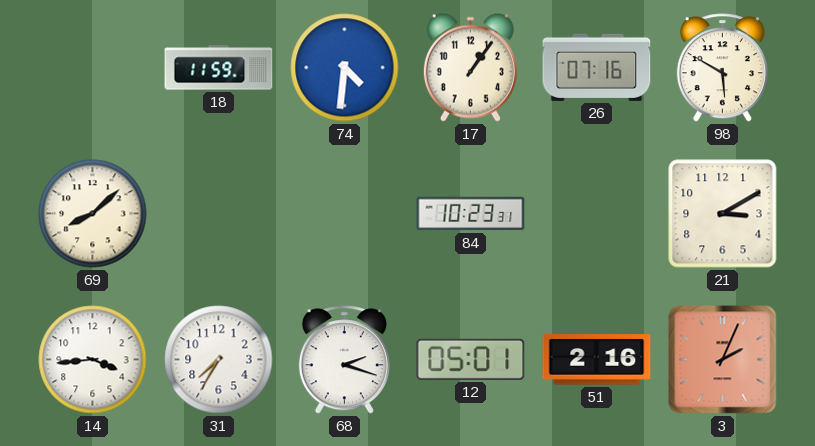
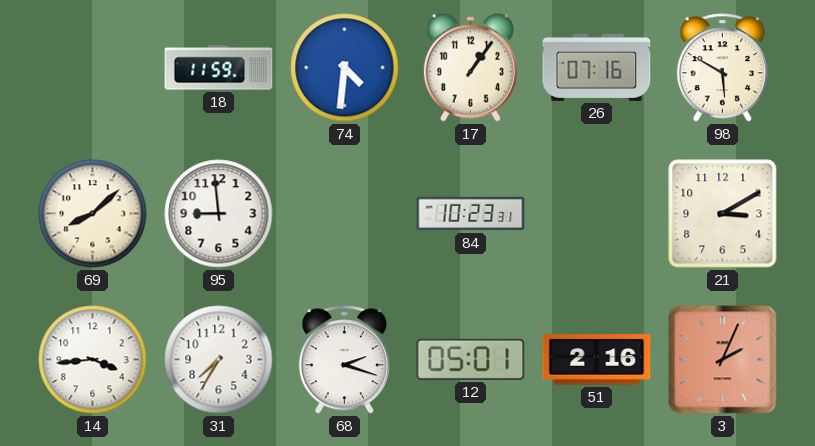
95: none -> 8:59
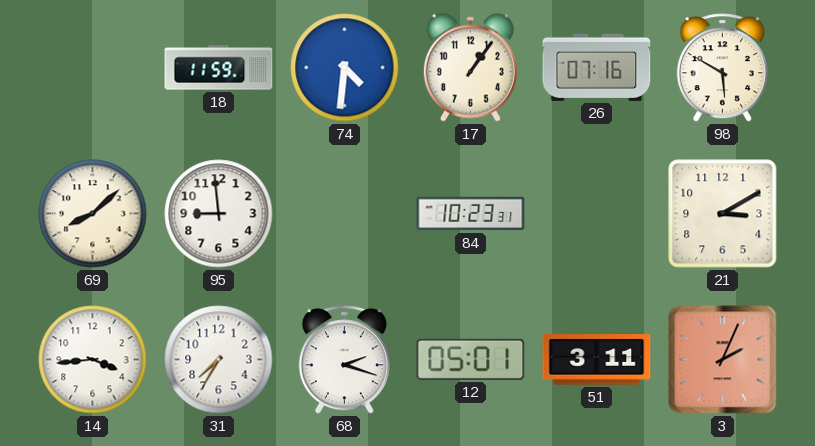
51: 2:16 -> 3:11
